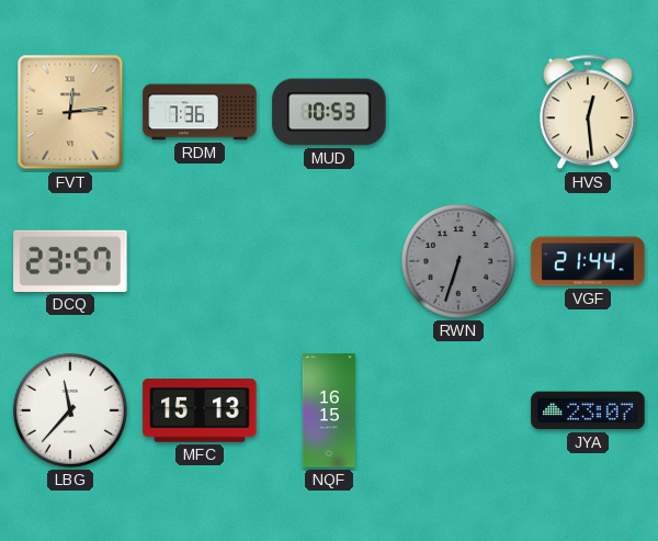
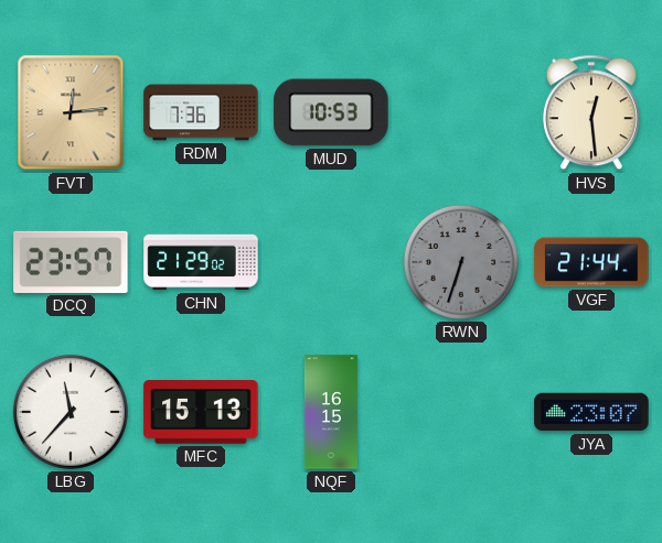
CHN: none -> 21:29
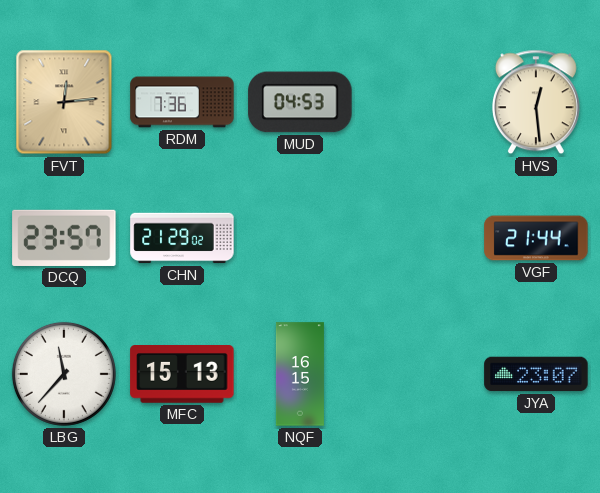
MUD: 10:53 -> 04:53
RWN: 6:33 -> none
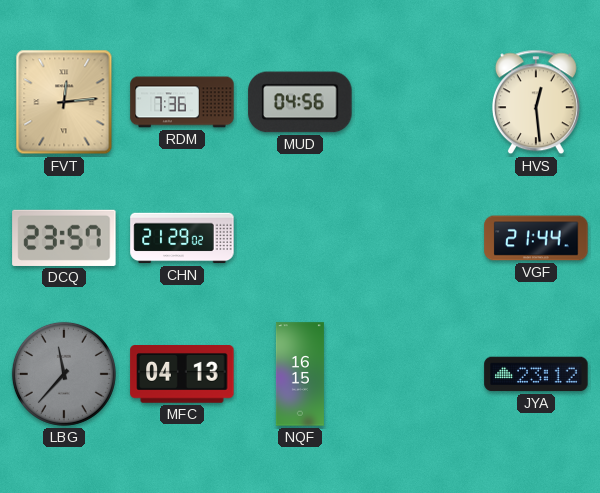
MUD: 04:53 -> 04:56
LBG dial: white -> grey
MFC: 15:13 -> 04:13
JYA: 23:07 -> 23:12
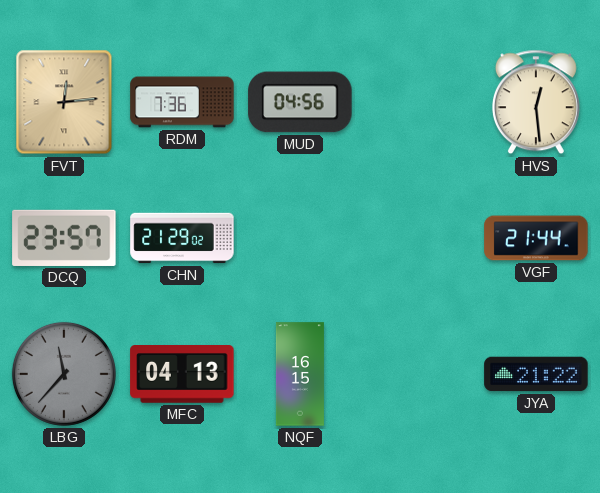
JYA: 23:12 -> 21:22
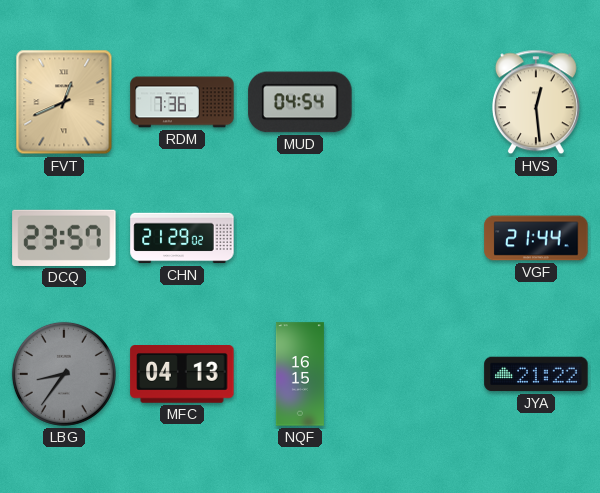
FVT: 12:14 -> 12:41
MUD: 04:56 -> 04:54
LBG: 11:37 -> 8:36
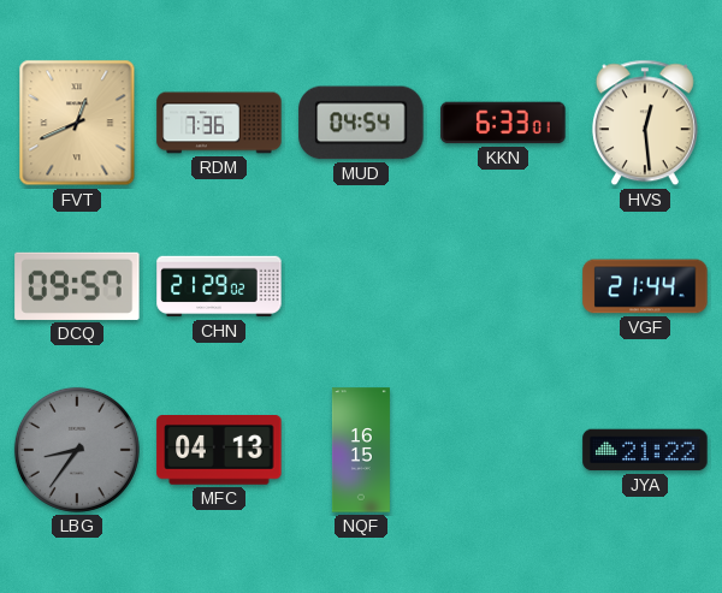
KKN: none -> 6:33
DCQ: 23:57 -> 09:57
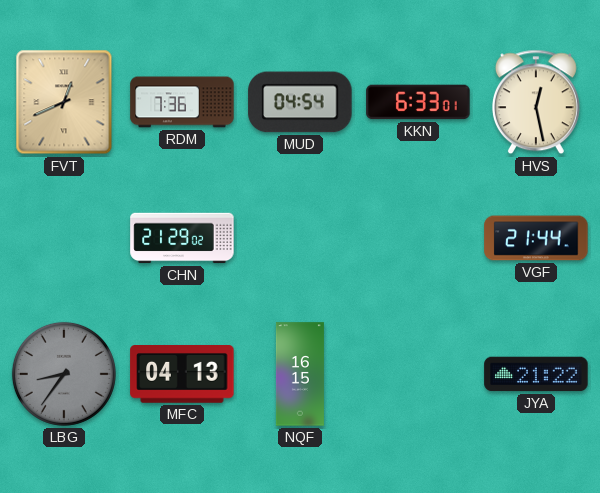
HVS: 12:29 -> 12:28
DCQ: 09:57 -> none
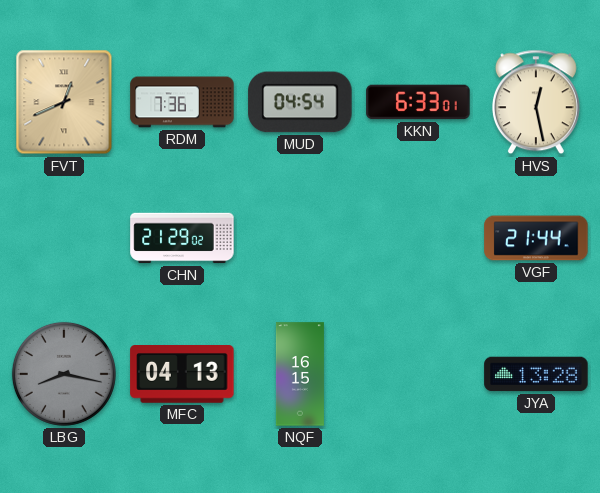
LBG: 8:36 -> 8:17
JYA: 21:22 -> 13:28
